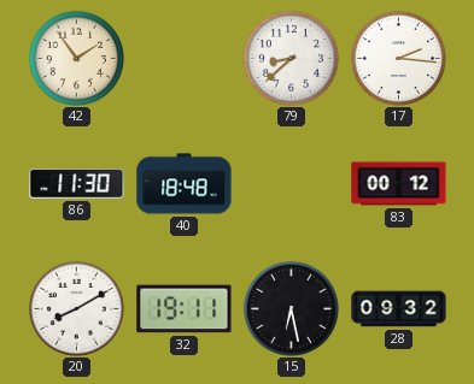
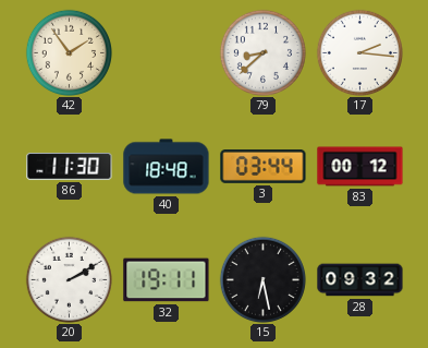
3: none -> 03:44
20: 8:10 -> 2:10
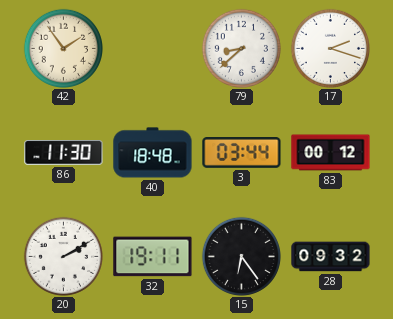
17: 2:16 -> 2:18
15: 6:28 -> 6:24
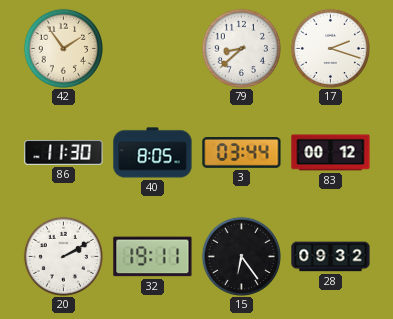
40: 18:48 -> 8:05
